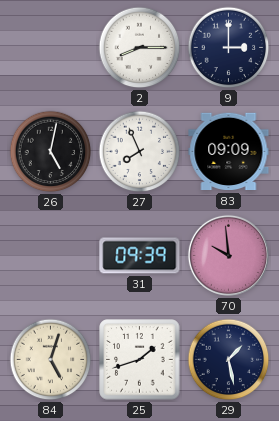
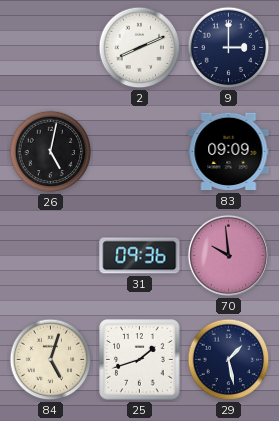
2: 8:15 -> 8:11
27: 7:56 -> none
31: 09:39 -> 09:36
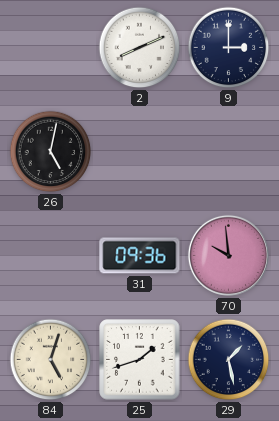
83: 09:09 -> none
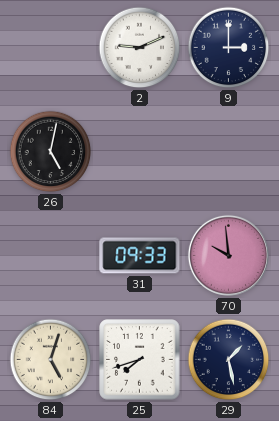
2: 8:11 -> 9:11
31: 09:36 -> 09:33
25: 1:42 -> 7:42
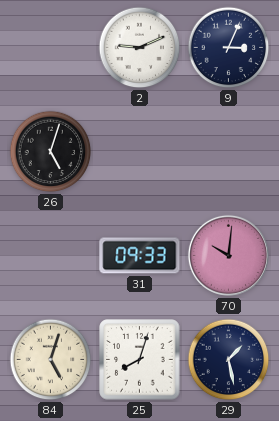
9: 3:00 -> 3:04
26: 5:02 -> 5:03
70: 9:59 -> 10:01
25: 7:42 -> 8:03
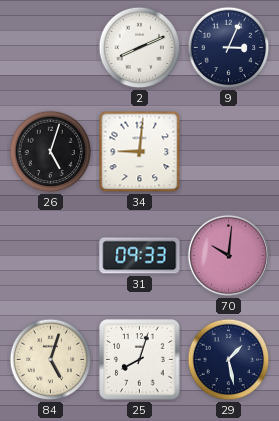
2: 9:11 -> 8:11
34: none -> 9:01
